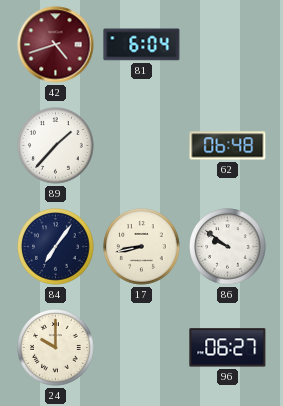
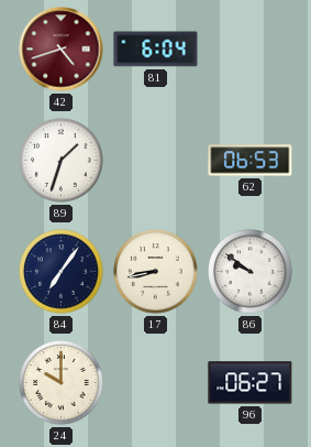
89: 1:37 -> 1:33
62: 06:48 -> 06:53
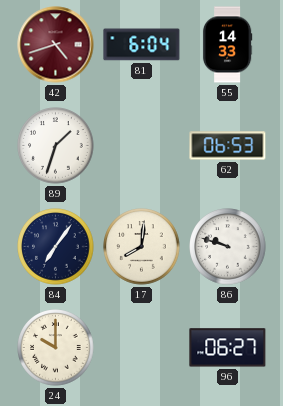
55: none -> 14:33
17: 8:43 -> 8:01
86: 9:51 -> 9:48
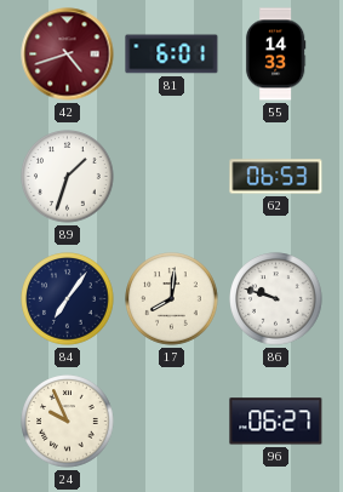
81: 6:04 -> 6:01
24: 10:00 -> 9:56
